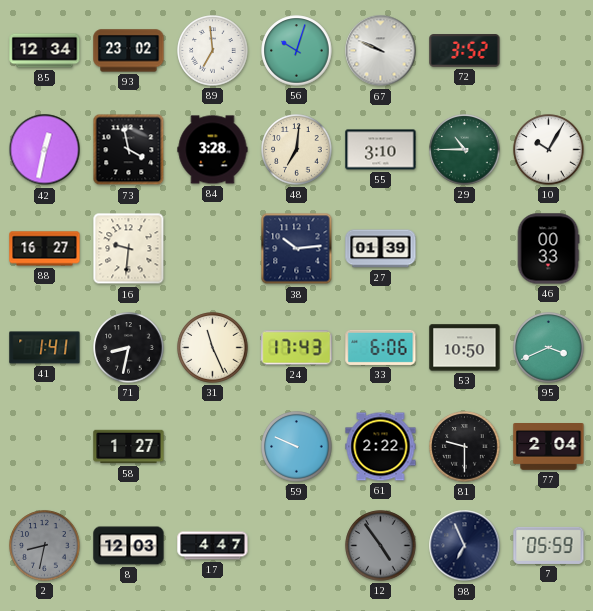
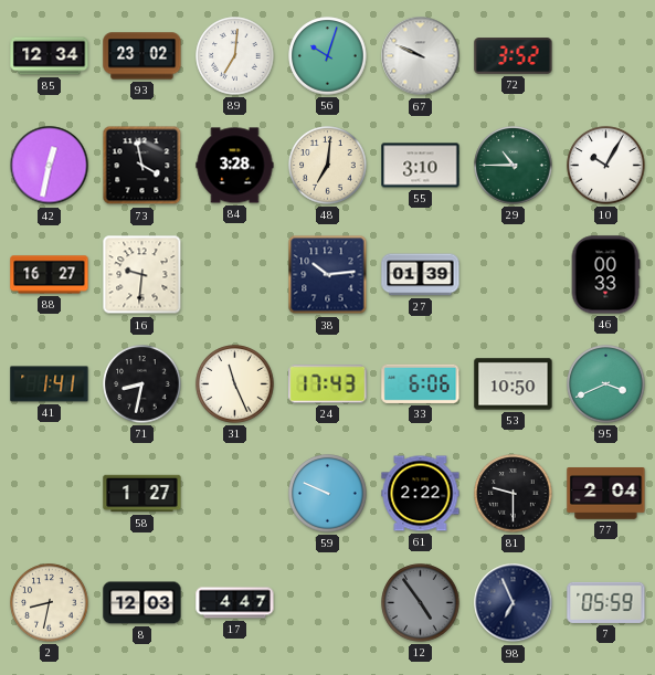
89: 6:59 -> 7:01
2 dial: grey -> cream
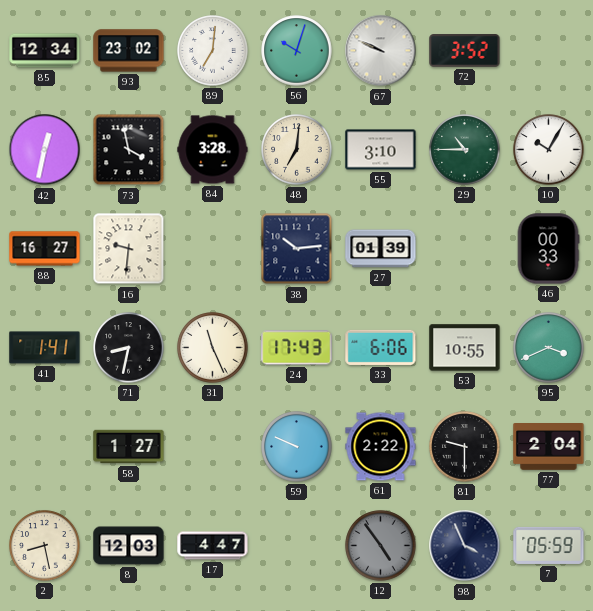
53: 10:50 -> 10:55
2: 8:32 -> 8:28
98: 6:56 -> 3:56
